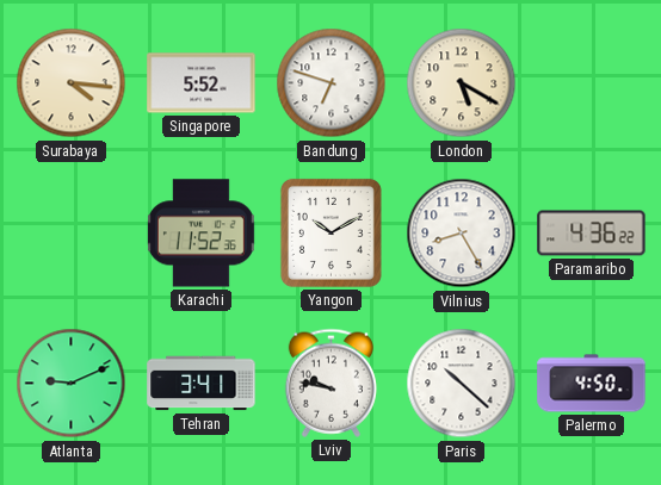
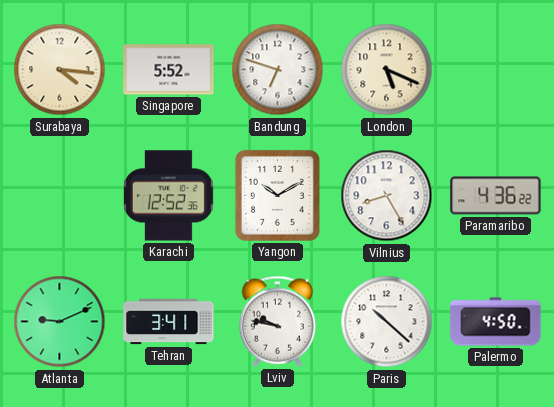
London: 5:20 -> 5:19
Karachi: 11:52 -> 12:52
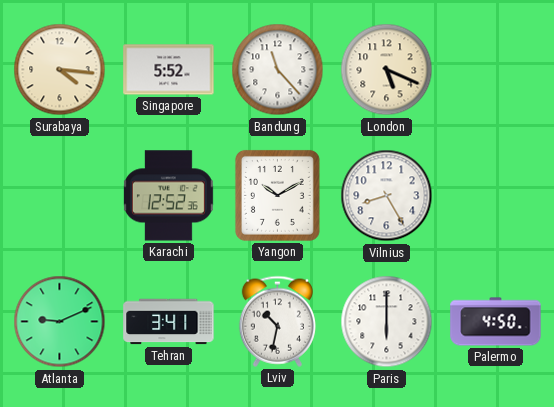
Bandung: 6:48 -> 11:23
Paramaribo: 4:36 -> none
Lviv: 9:47 -> 10:32
Paris: 10:22 -> 6:00
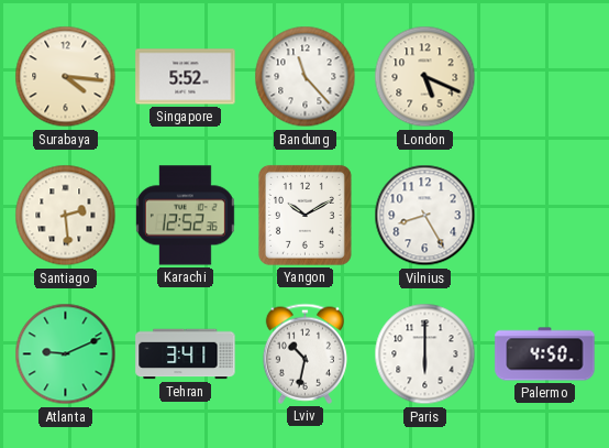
Santiago: none -> 2:29
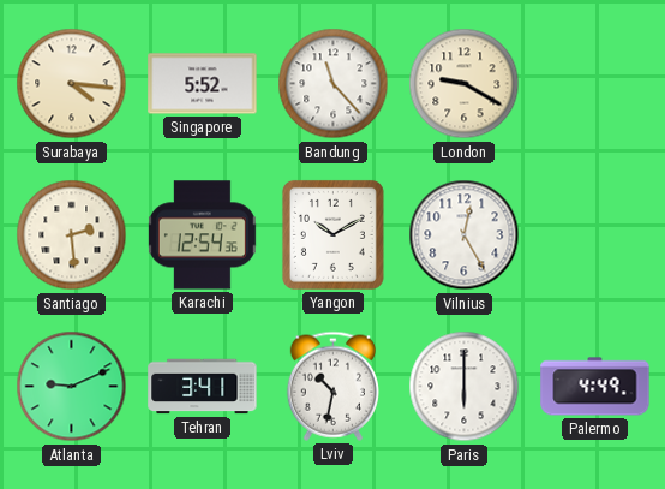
London: 5:19 -> 9:20
Karachi: 12:52 -> 12:54
Vilnius: 8:25 -> 12:25
Palermo: 4:50 -> 4:49
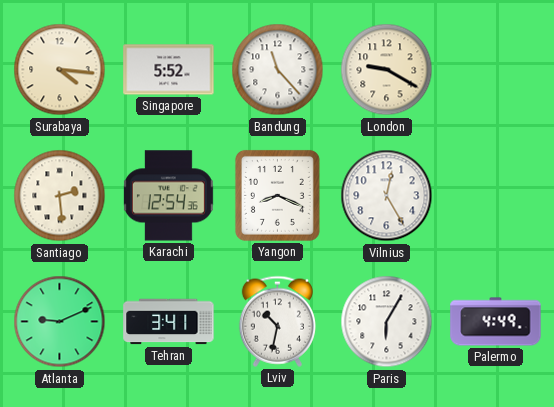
Yangon: 10:10 -> 8:19
Paris: 6:00 -> 6:05
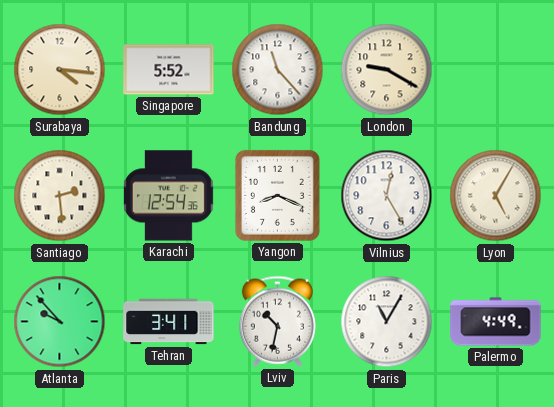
Lyon: none -> 5:05
Atlanta: 9:11 -> 9:53
Paris: 6:05 -> 11:05
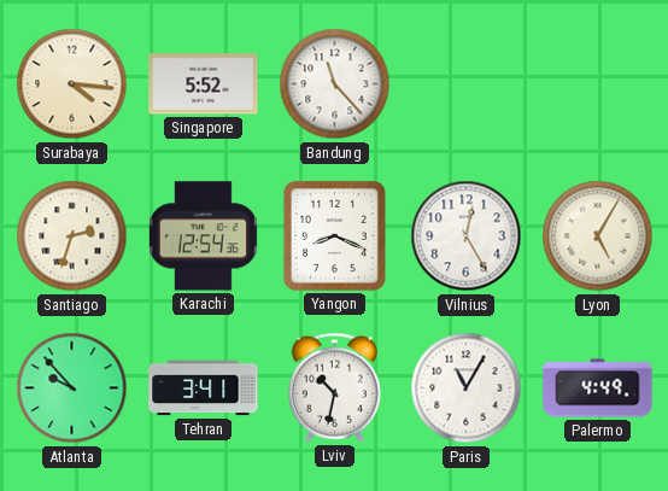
London: 9:20 -> none
Santiago: 2:29 -> 2:33
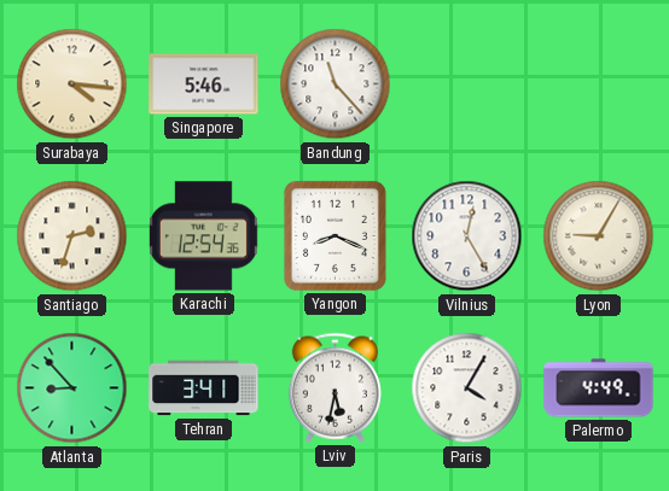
Singapore: 5:52 -> 5:46
Lyon: 5:05 -> 9:05
Atlanta: 9:53 -> 8:53
Lviv: 10:32 -> 5:32
Paris: 11:05 -> 4:05
